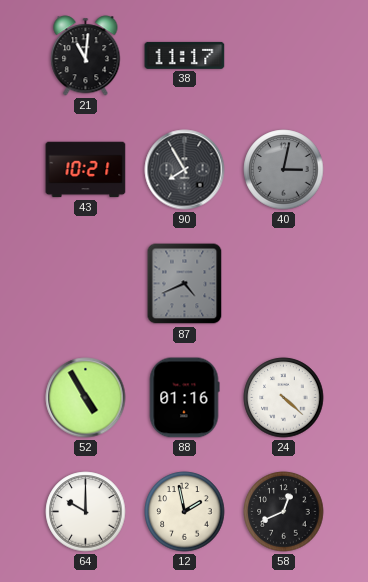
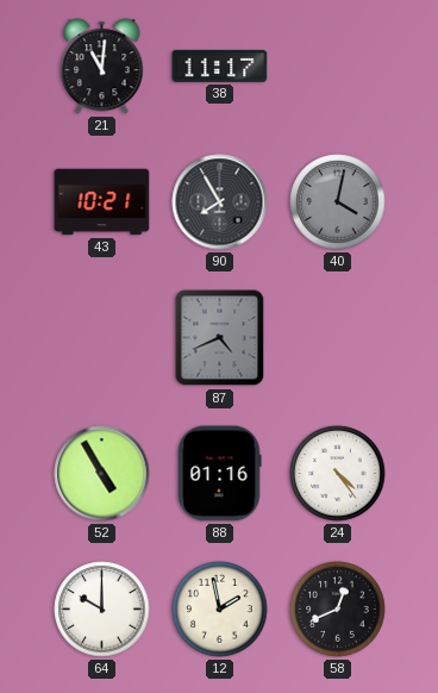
40: 3:02 -> 4:02
24: 4:22 -> 4:24
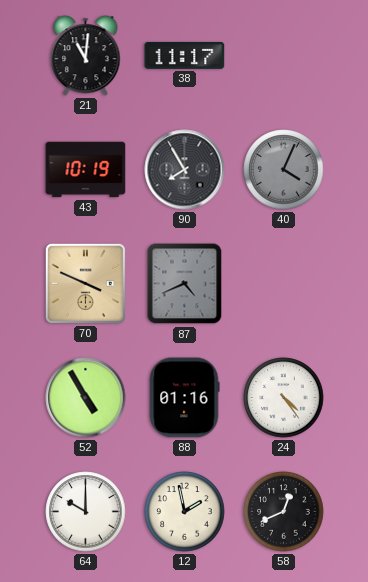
43: 10:21 -> 10:19
40: 4:02 -> 4:04
70: none -> 3:49
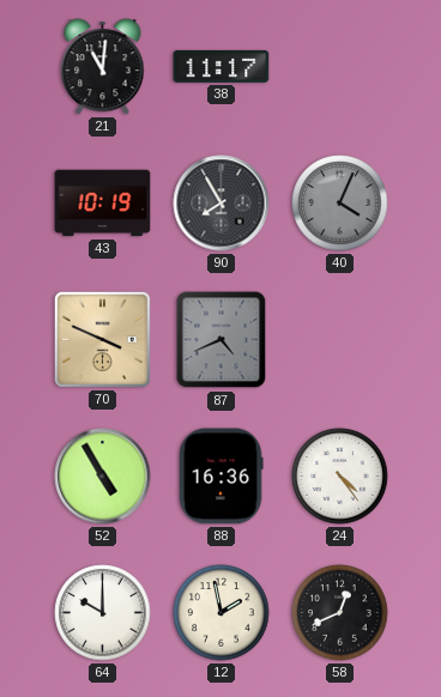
88: 01:16 -> 16:36
